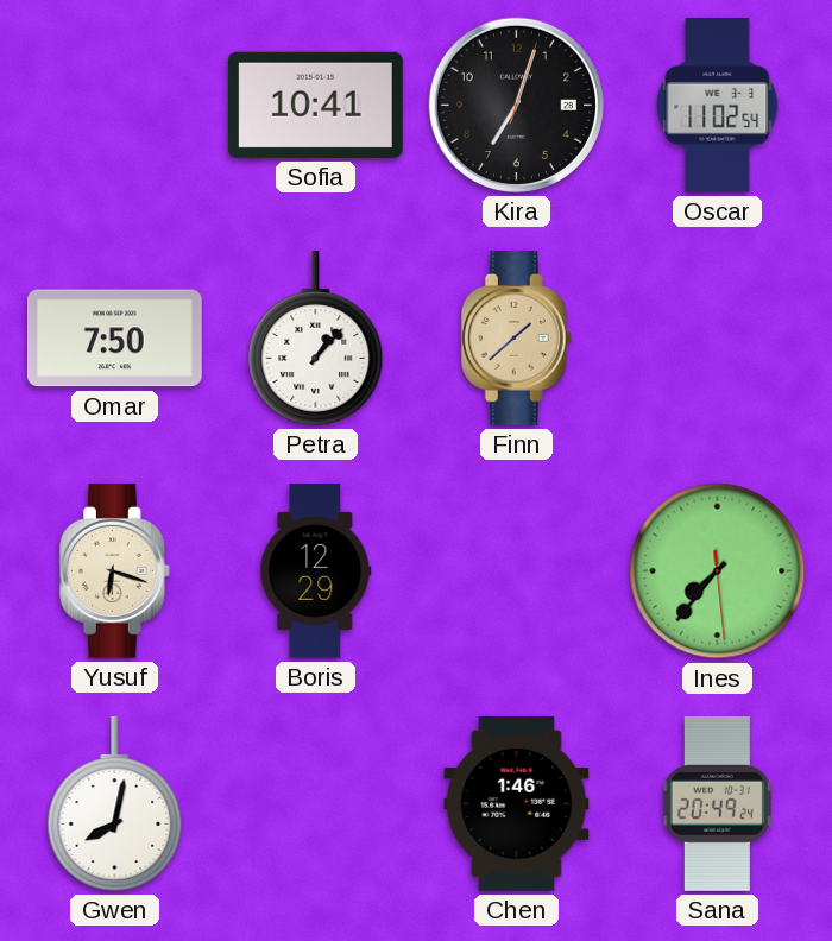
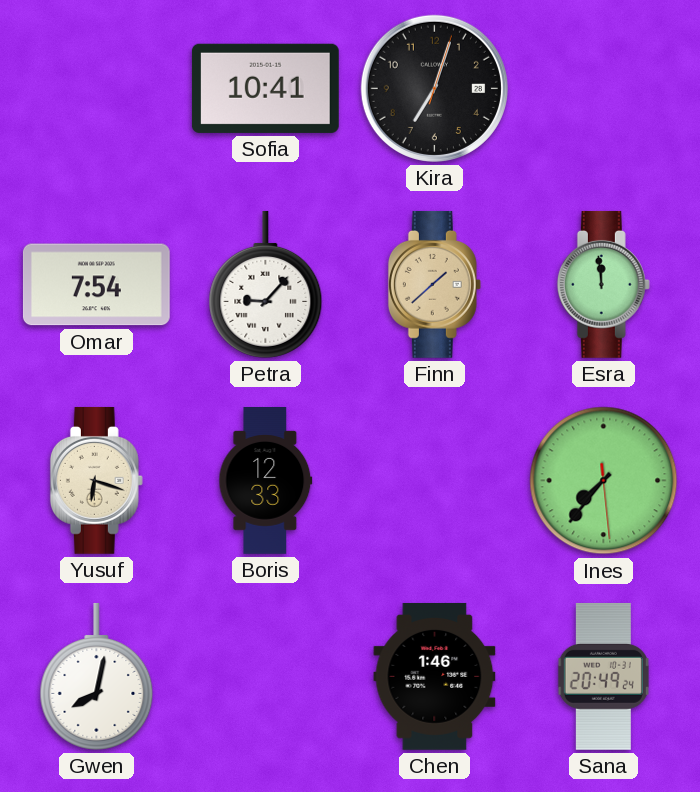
Oscar: 11:02 -> none
Omar: 7:50 -> 7:54
Petra: 1:07 -> 9:07
Esra: none -> 11:59
Boris: 12:29 -> 12:33
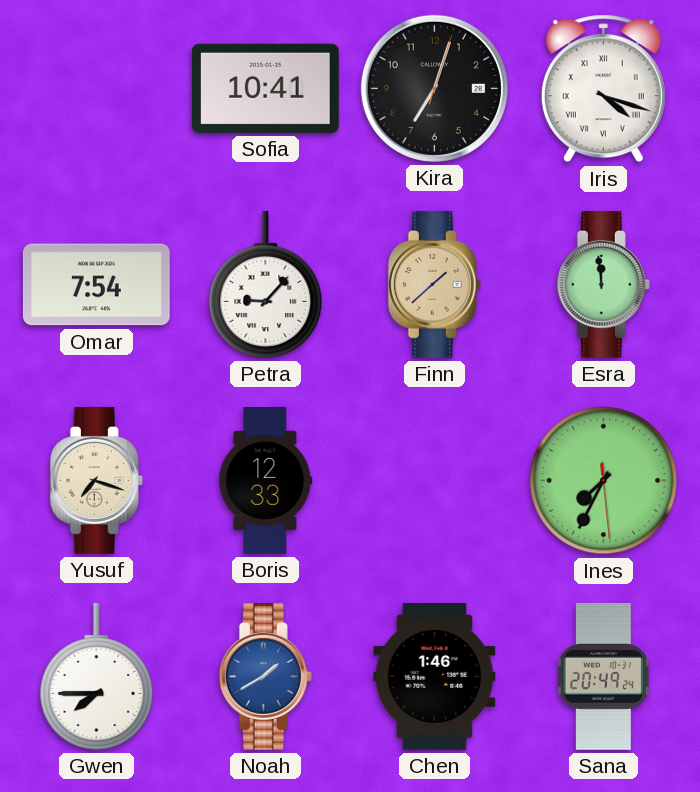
Iris: none -> 4:18
Yusuf: 6:18 -> 7:18
Ines: 7:36 -> 7:34
Gwen: 8:02 -> 7:45
Noah: none -> 1:40
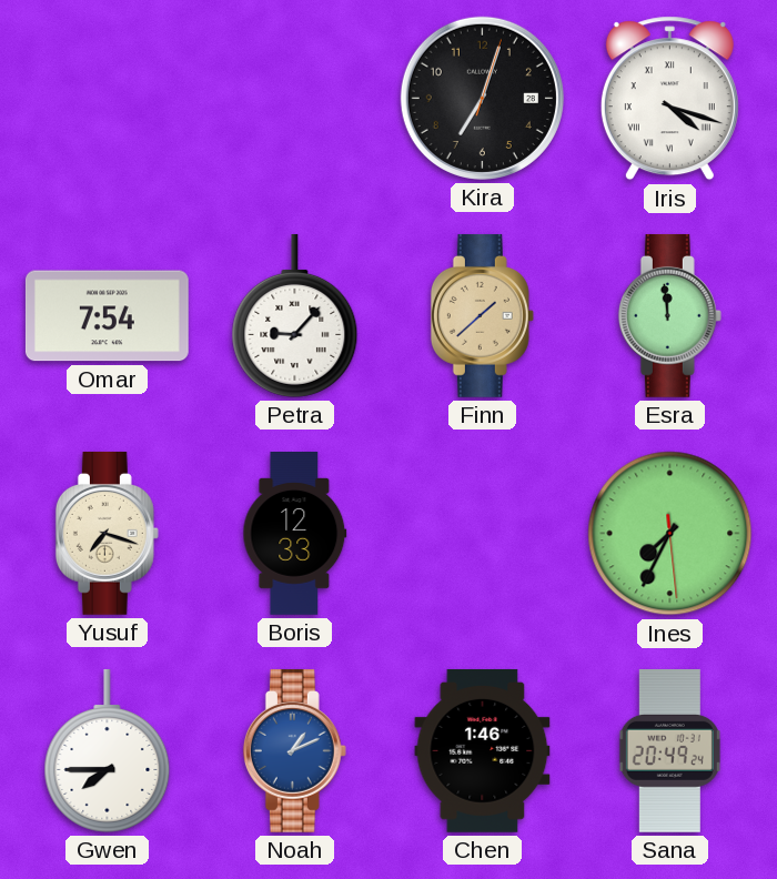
Sofia: 10:41 -> none
Noah: 1:40 -> 1:11
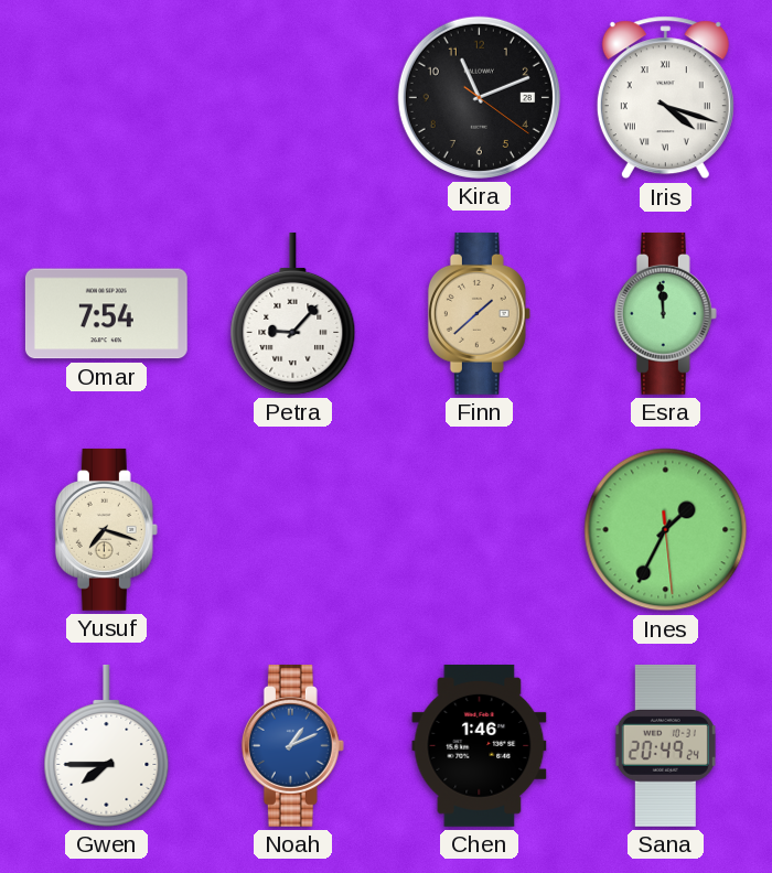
Kira: 7:03 -> 11:11
Boris: 12:33 -> none
Ines: 7:34 -> 1:34
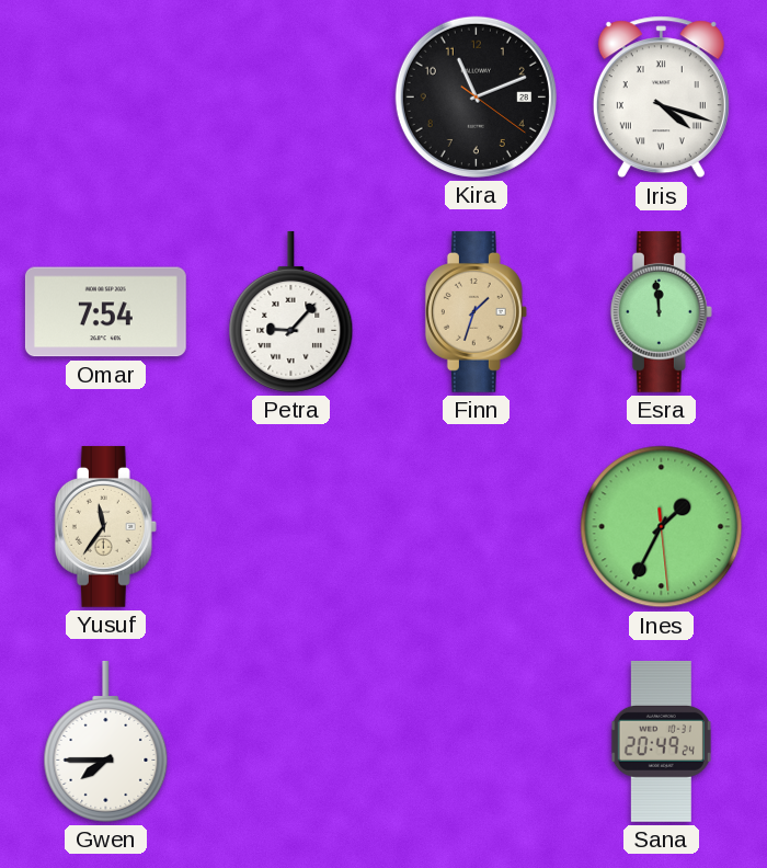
Finn: 1:38 -> 1:33
Yusuf: 7:18 -> 11:36
Noah: 1:11 -> none
Chen: 1:46 -> none
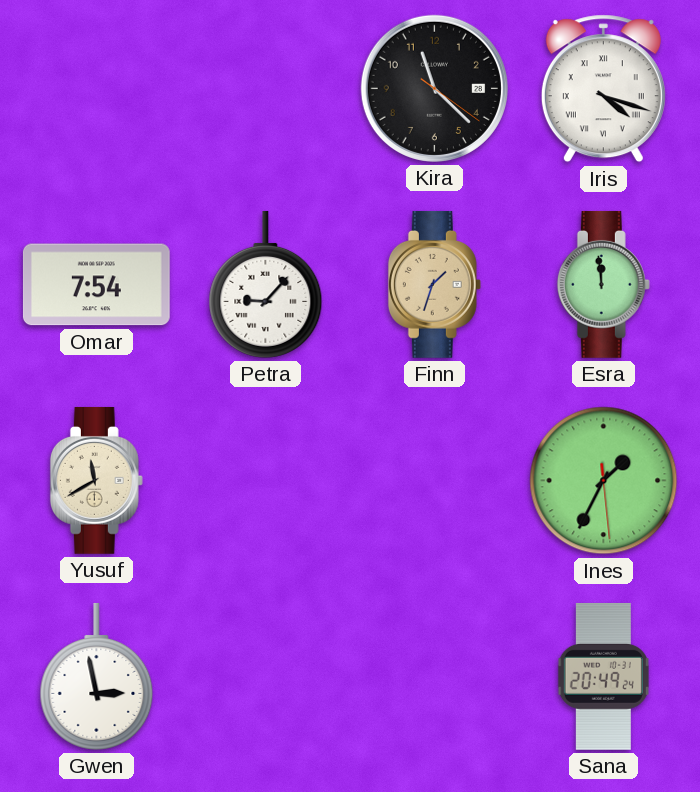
Kira: 11:11 -> 11:22
Yusuf: 11:36 -> 11:40
Gwen: 7:45 -> 2:58
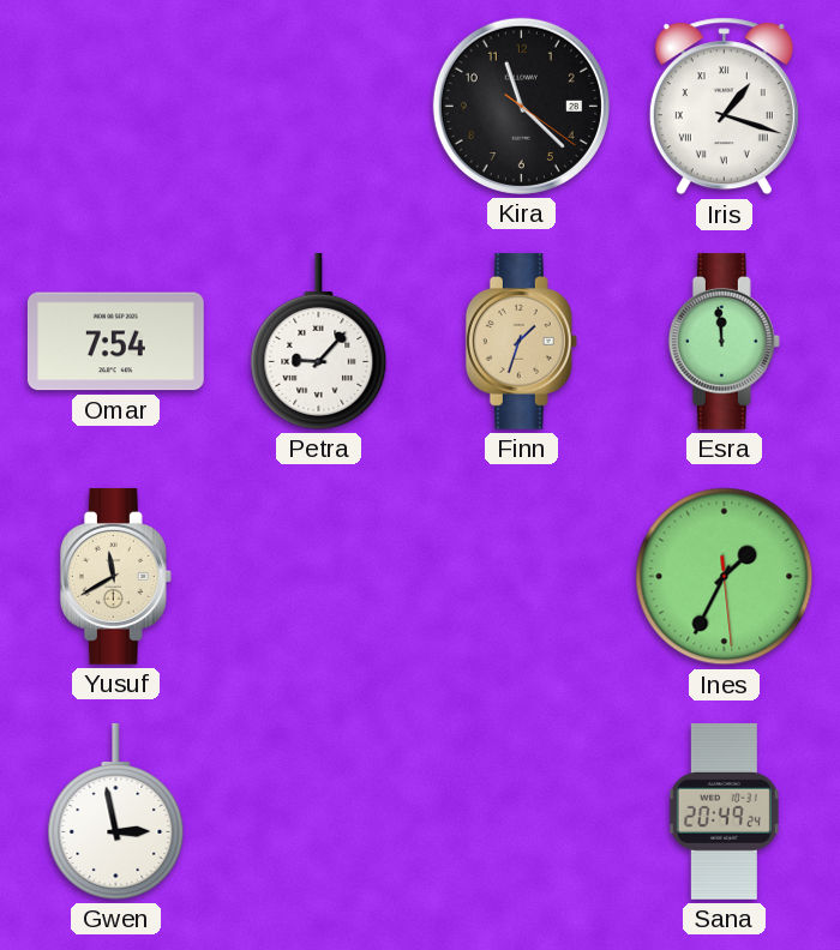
Iris: 4:18 -> 1:18
